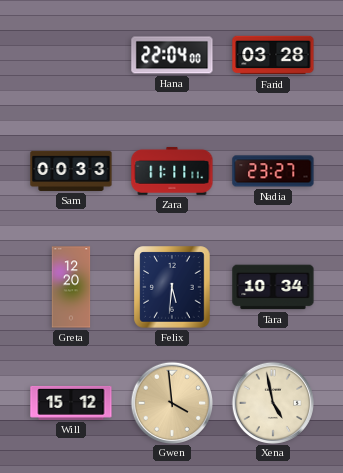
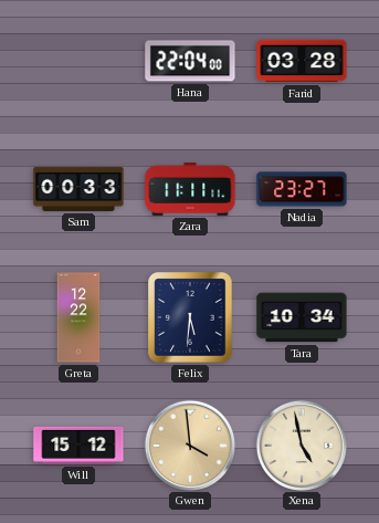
Greta: 12:20 -> 12:22
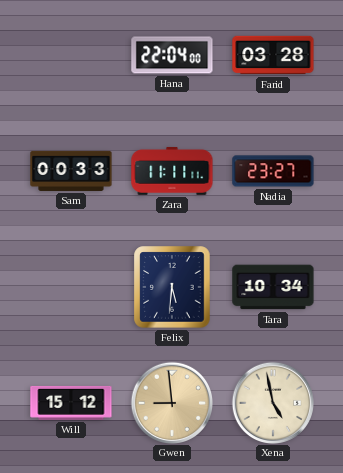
Greta: 12:22 -> none
Gwen: 3:59 -> 8:59
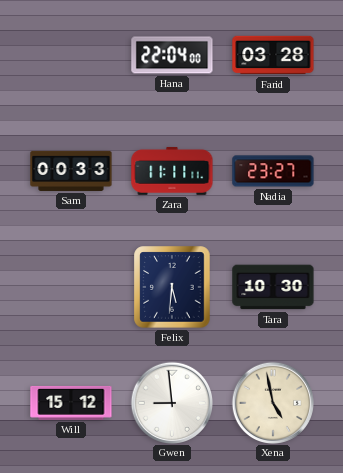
Tara: 10:34 -> 10:30
Gwen dial: champagne -> white
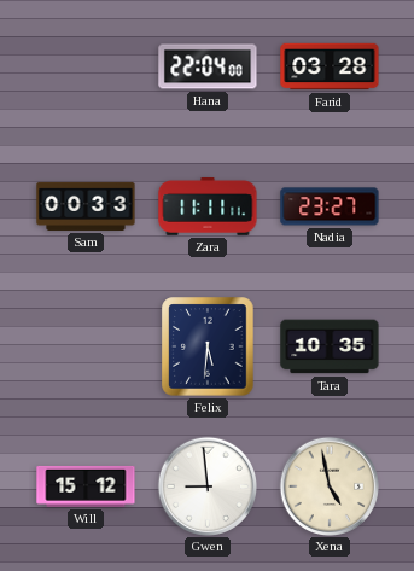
Tara: 10:30 -> 10:35
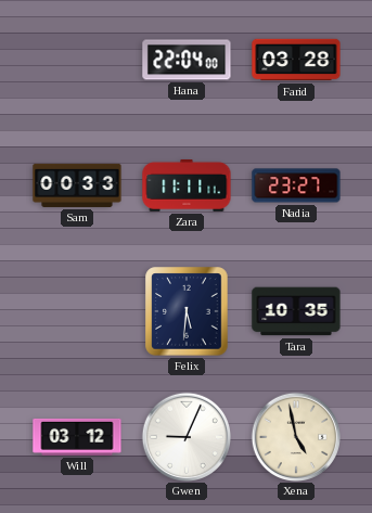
Will: 15:12 -> 03:12
Gwen: 8:59 -> 9:04
